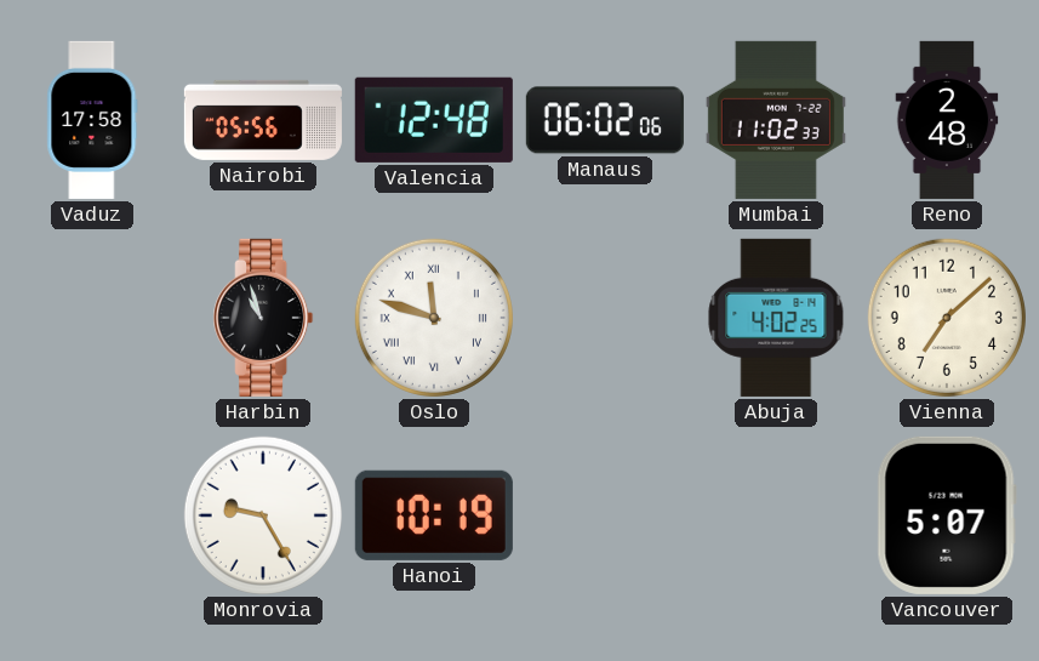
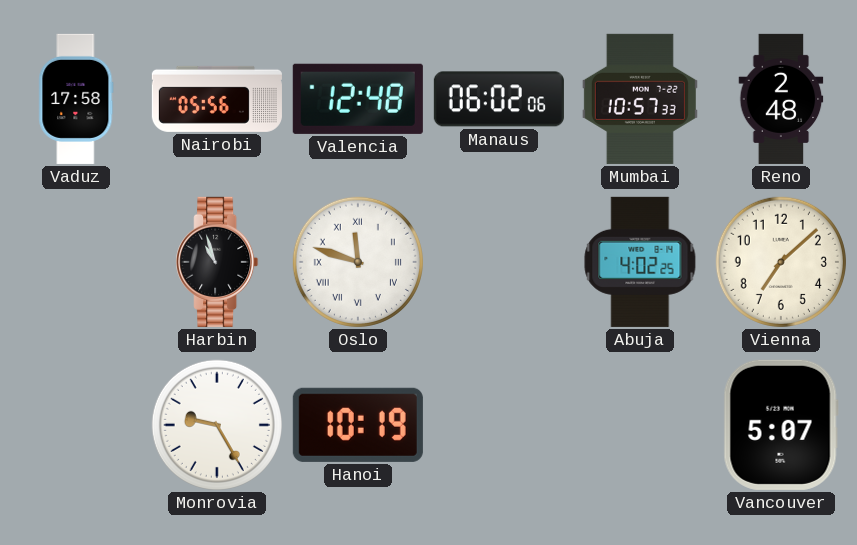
Mumbai: 11:02 -> 10:57
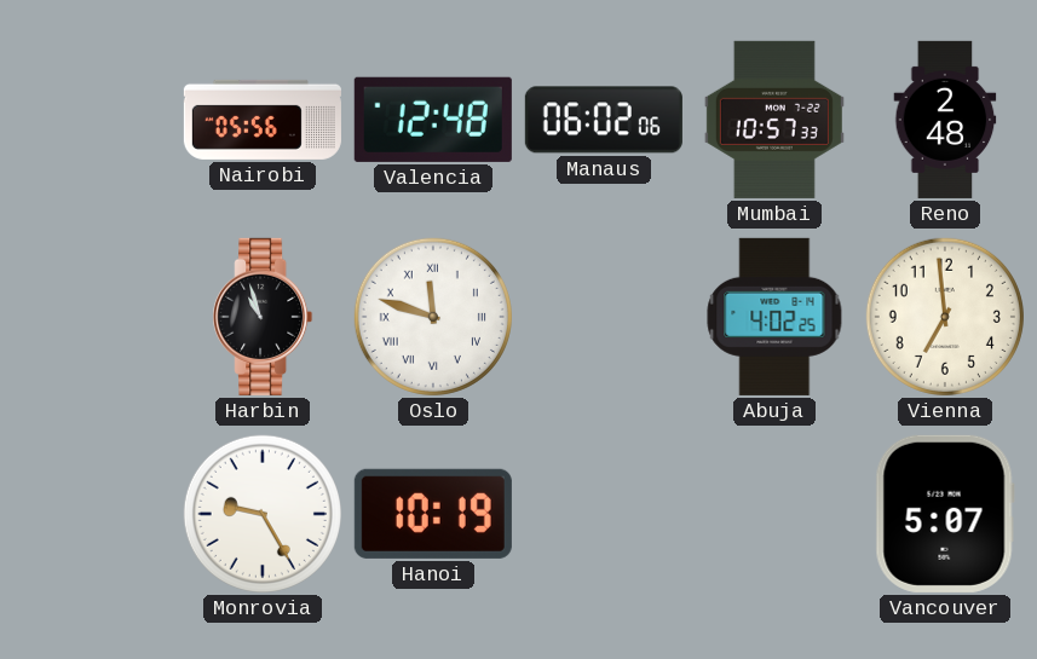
Vaduz: 17:58 -> none
Vienna: 7:08 -> 6:59
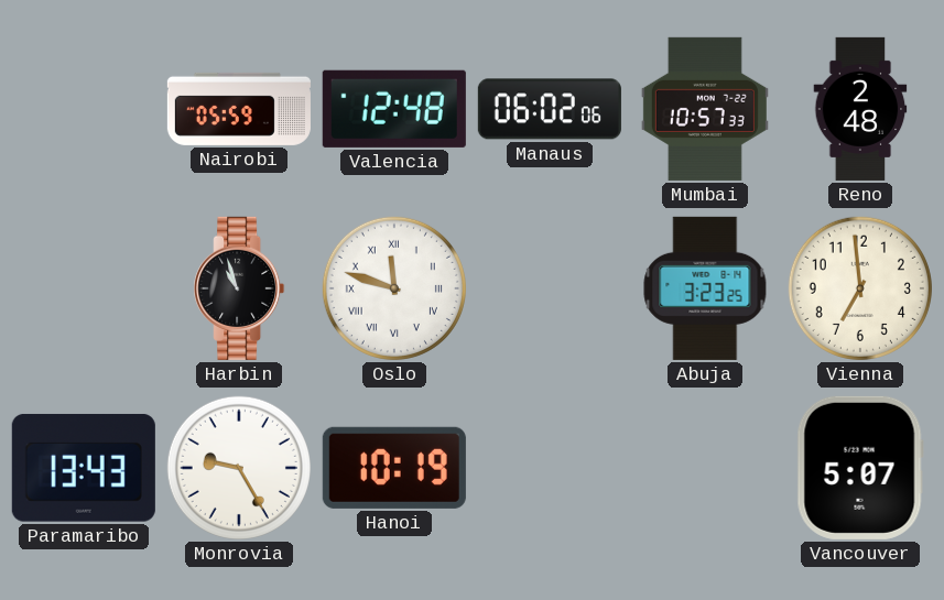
Nairobi: 05:56 -> 05:59
Abuja: 4:02 -> 3:23
Paramaribo: none -> 13:43
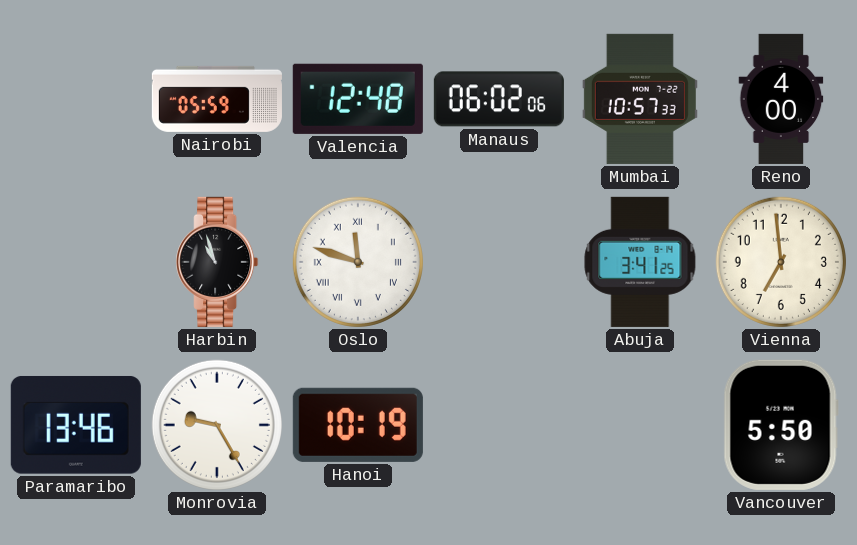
Reno: 2:48 -> 4:00
Abuja: 3:23 -> 3:41
Paramaribo: 13:43 -> 13:46
Vancouver: 5:07 -> 5:50
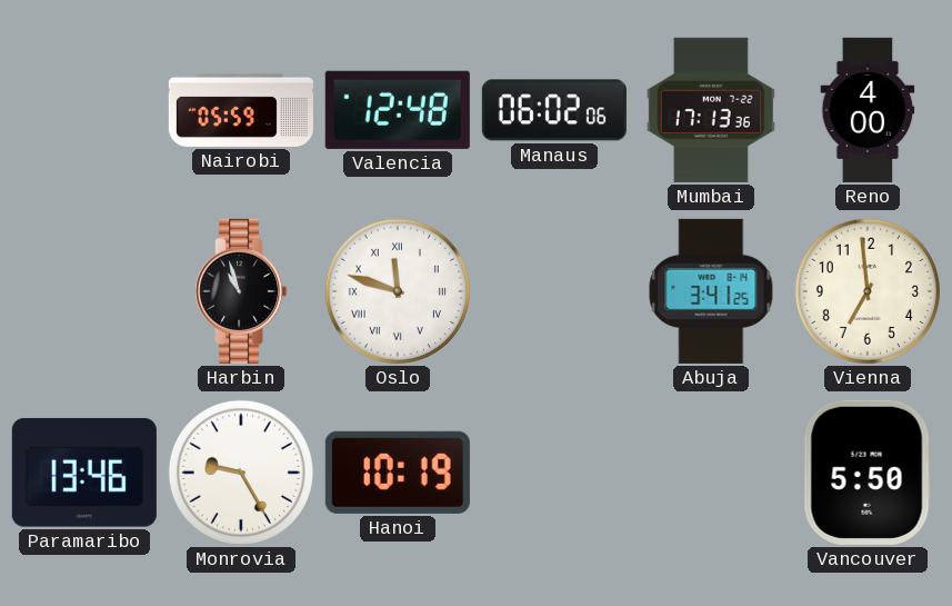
Mumbai: 10:57 -> 17:13
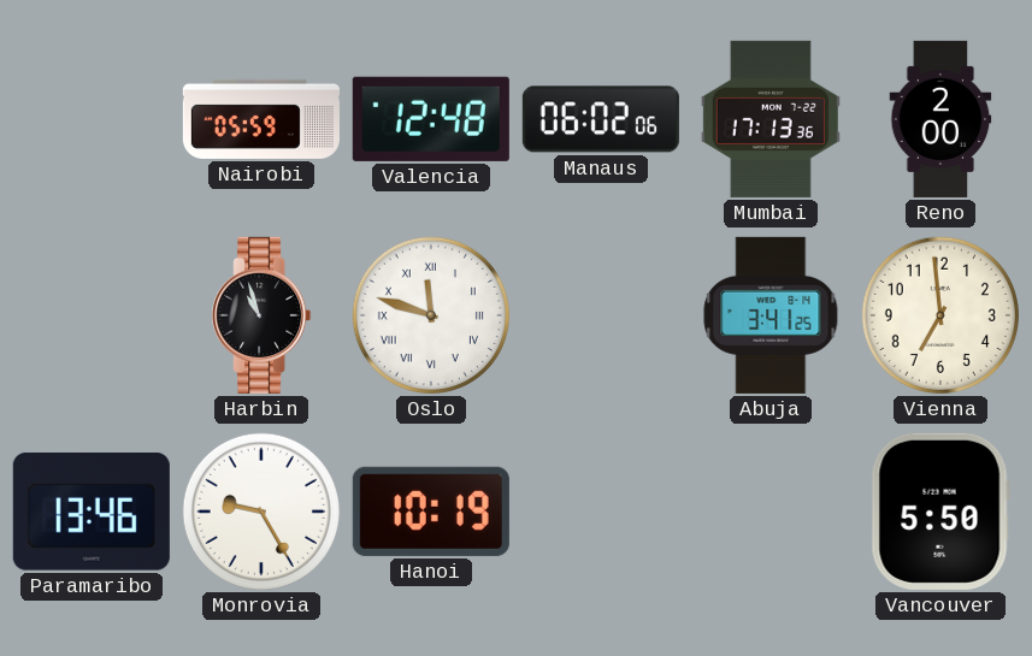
Reno: 4:00 -> 2:00
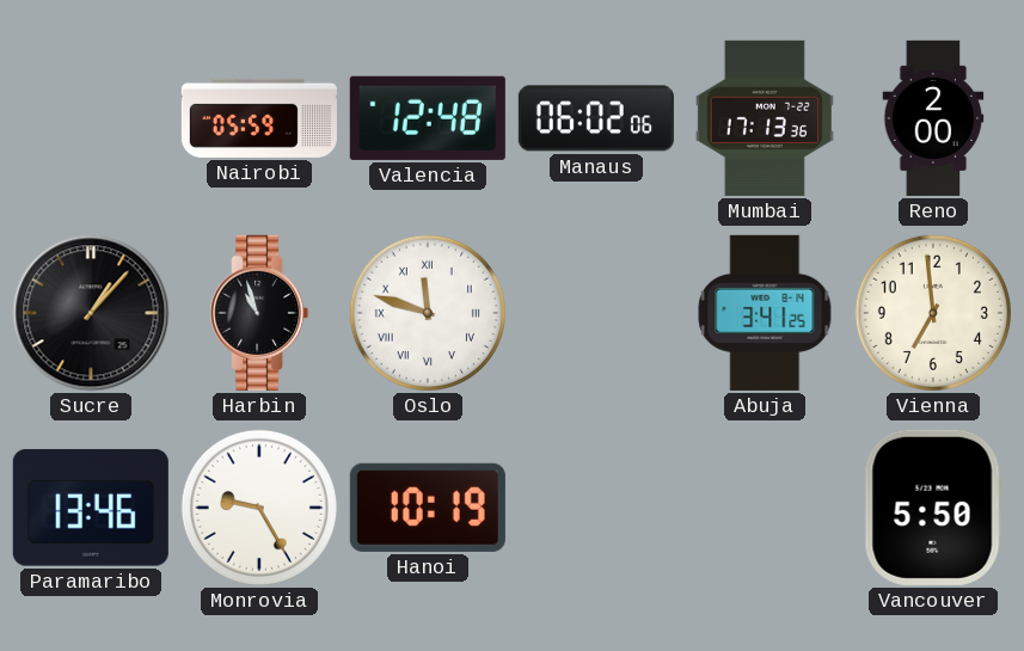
Sucre: none -> 1:07
